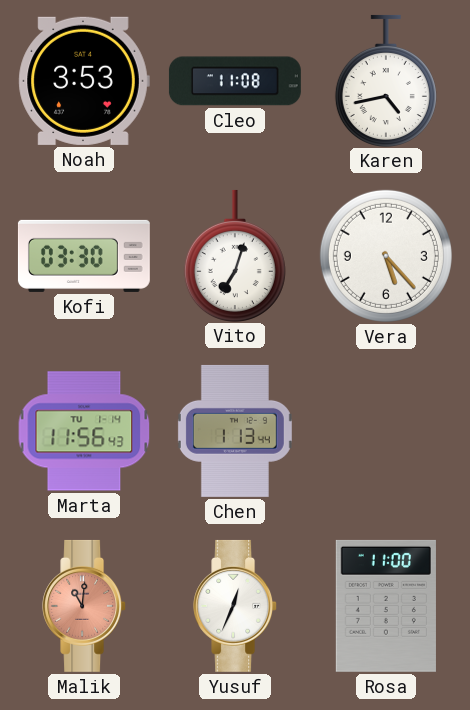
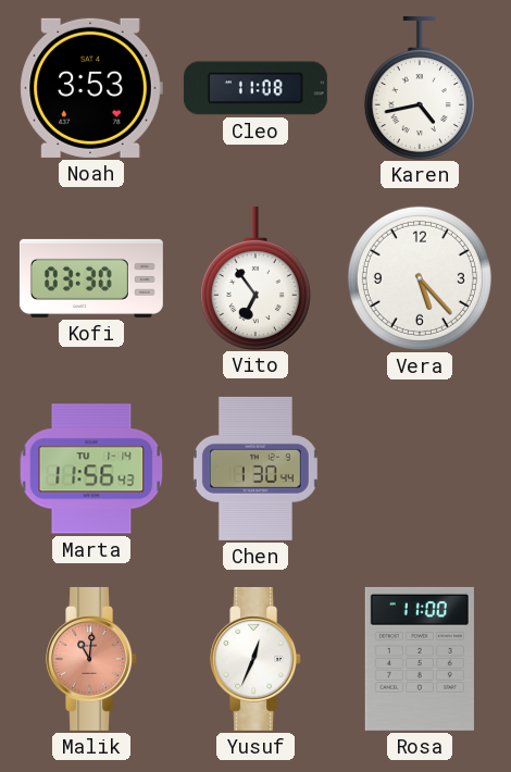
Vito: 7:03 -> 6:54
Chen: 1:13 -> 1:30
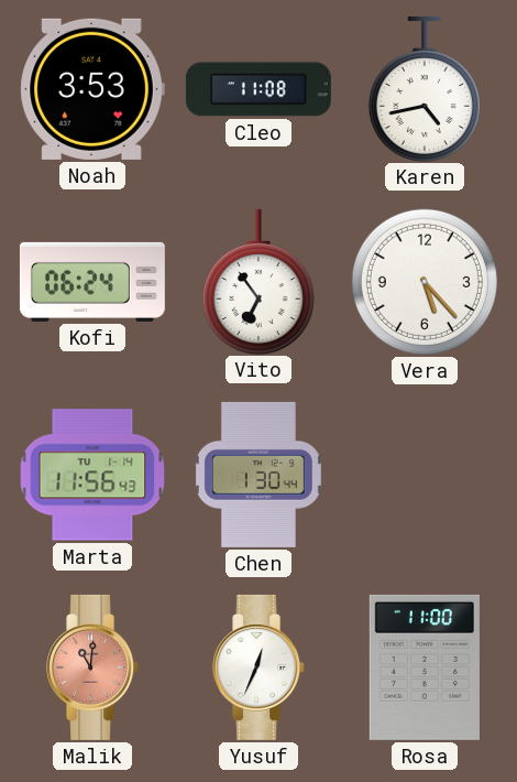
Kofi: 03:30 -> 06:24
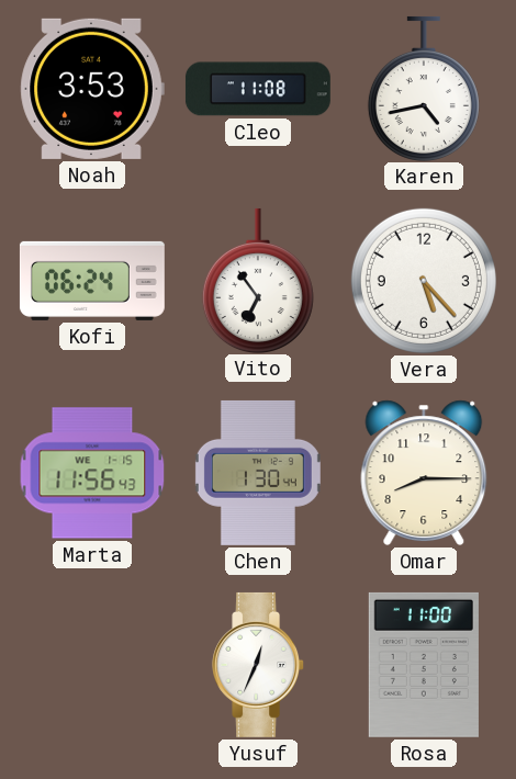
Marta date: TU 1-14 -> WE 1-15
Omar: none -> 8:15
Malik: 11:01 -> none
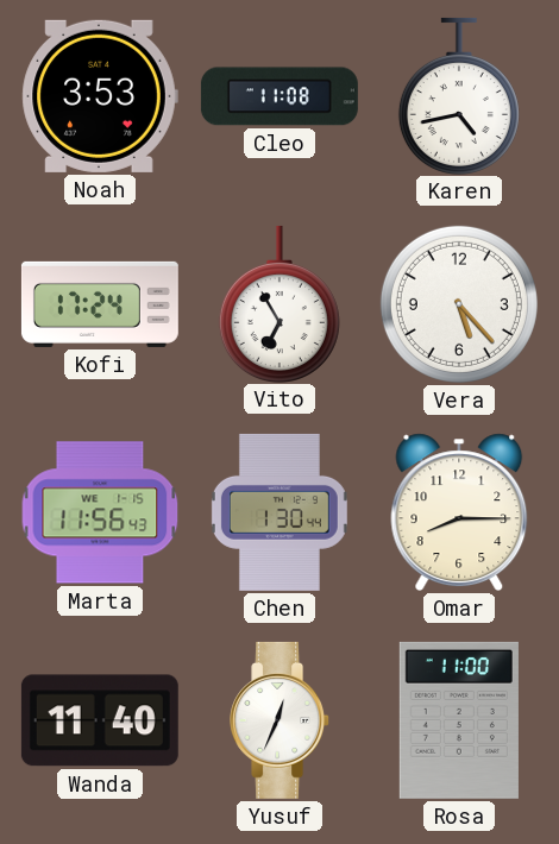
Kofi: 06:24 -> 17:24
Vito: 6:54 -> 6:55
Wanda: none -> 11:40
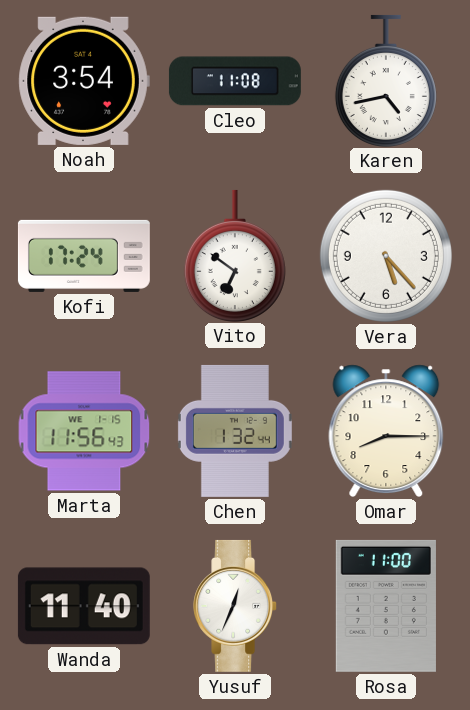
Noah: 3:53 -> 3:54
Vito: 6:55 -> 6:51
Chen: 1:30 -> 1:32
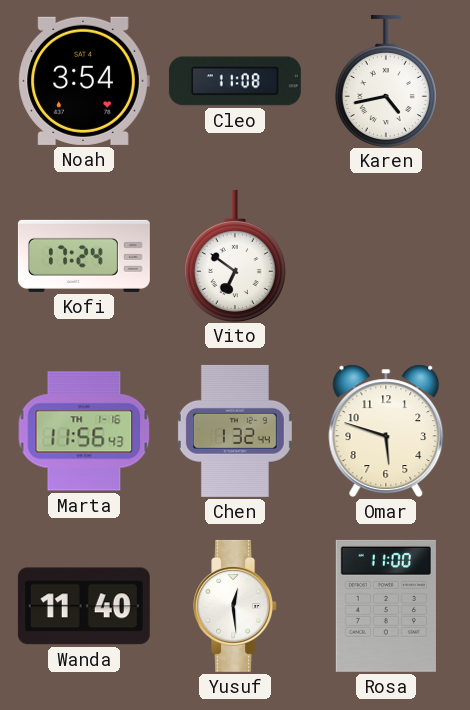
Vera: 5:23 -> none
Marta date: WE 1-15 -> TH 1-16
Omar: 8:15 -> 5:48
Yusuf: 12:34 -> 12:29
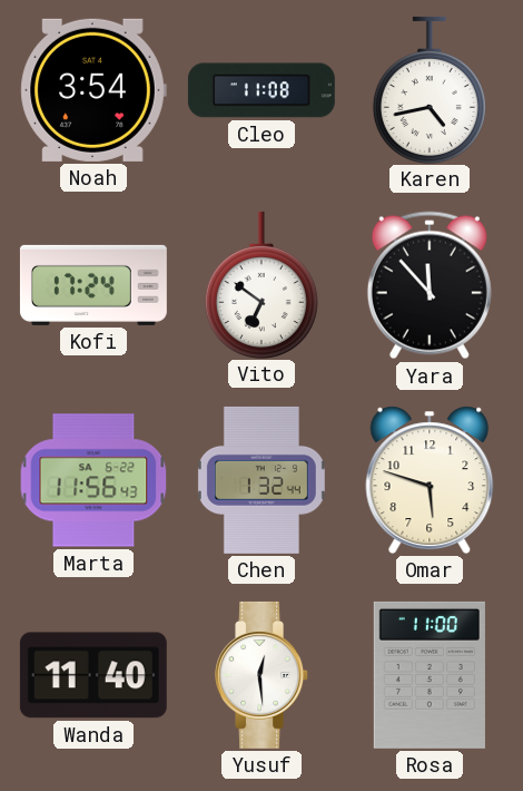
Yara: none -> 11:53
Marta date: TH 1-16 -> SA 6-22
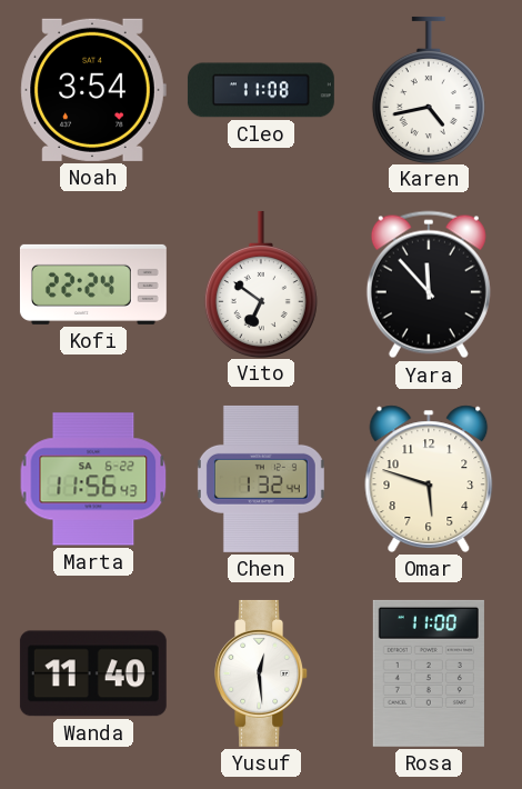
Kofi: 17:24 -> 22:24
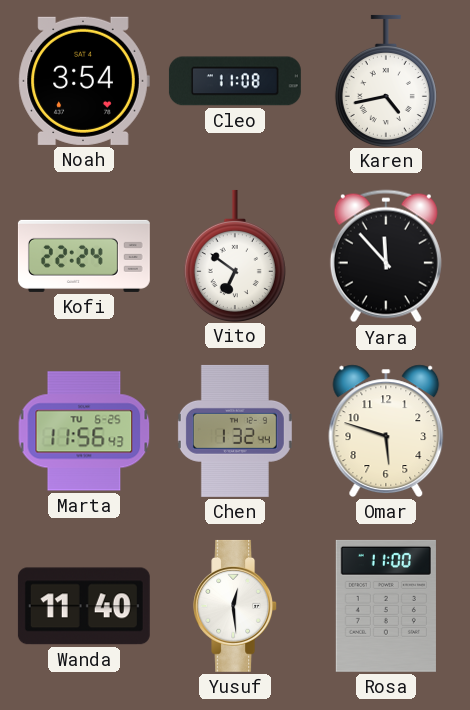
Marta date: SA 6-22 -> TU 6-25
